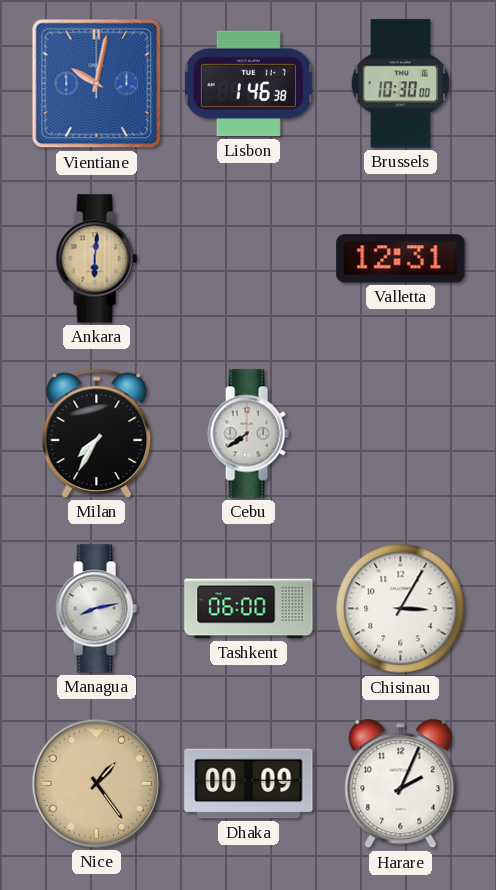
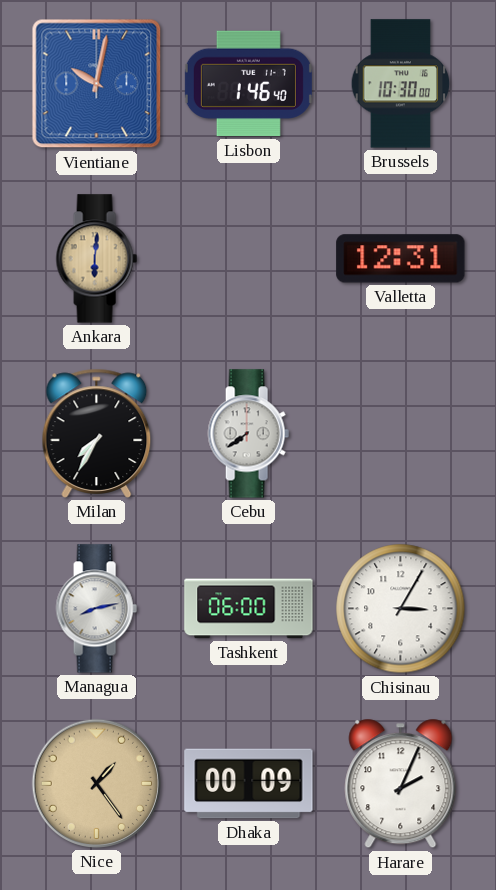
Lisbon: 1:46:38 -> 1:46:40
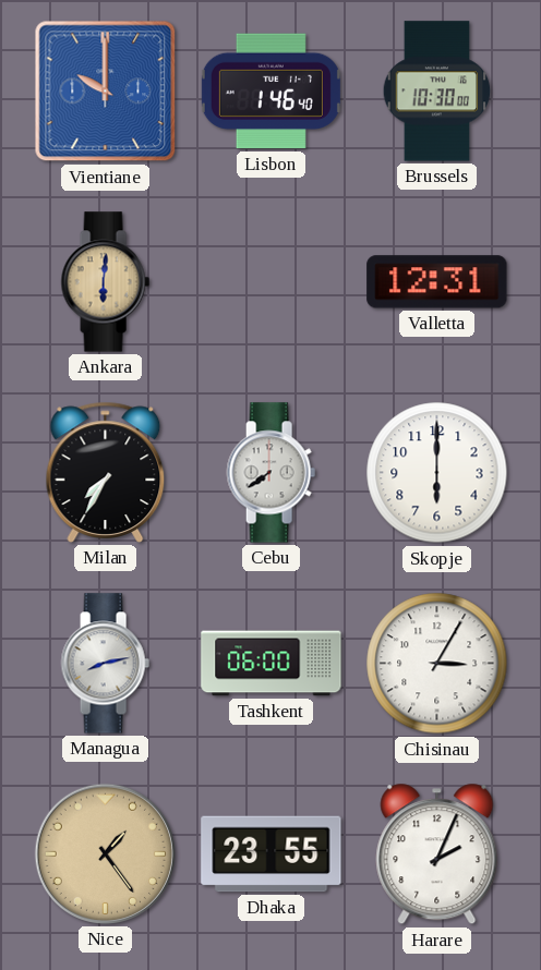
Vientiane: 10:02 -> 10:00
Skopje: none -> 6:00
Dhaka: 00:09 -> 23:55
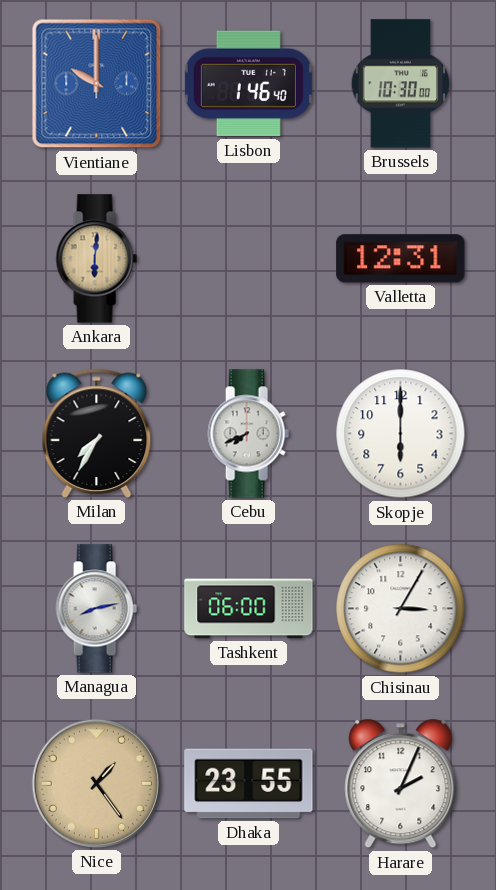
Cebu: 7:39 -> 7:41
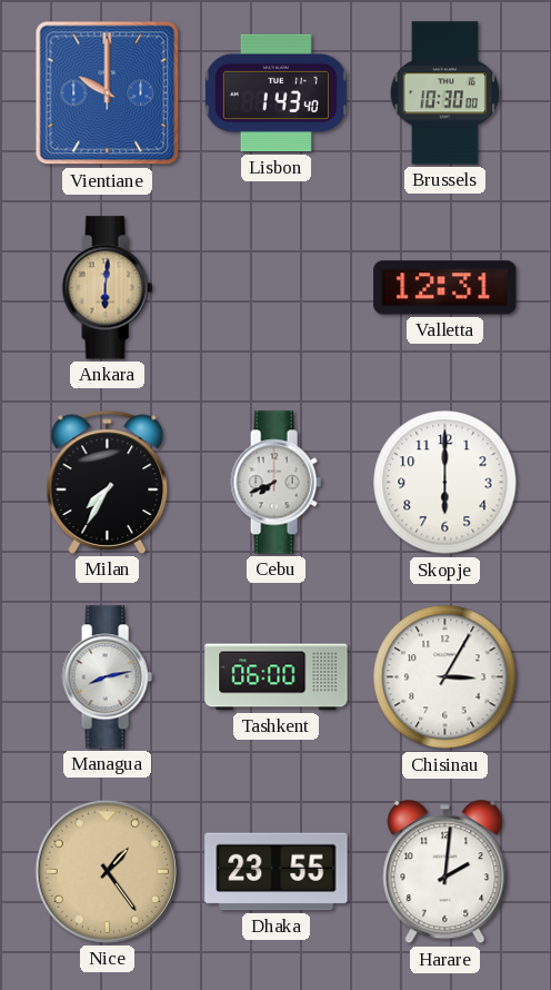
Lisbon: 1:46 -> 1:43
Harare: 2:04 -> 2:01
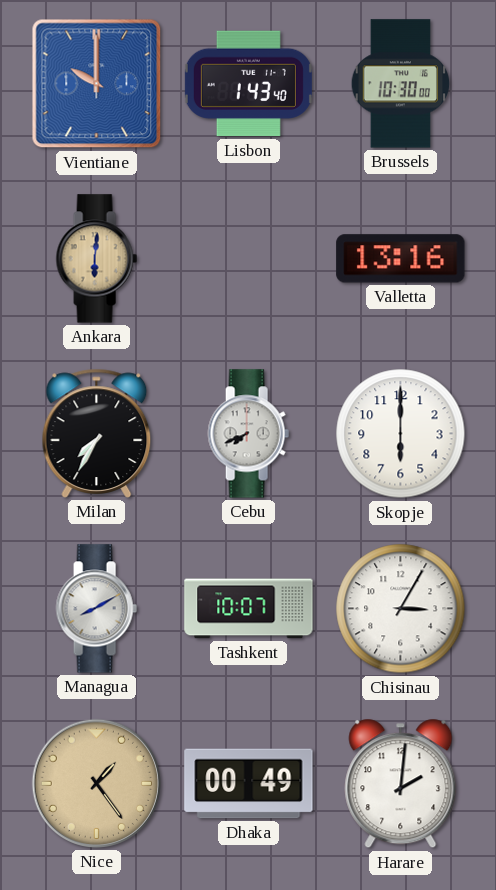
Valletta: 12:31 -> 13:16
Managua: 8:13 -> 8:10
Tashkent: 06:00 -> 10:07
Dhaka: 23:55 -> 00:49
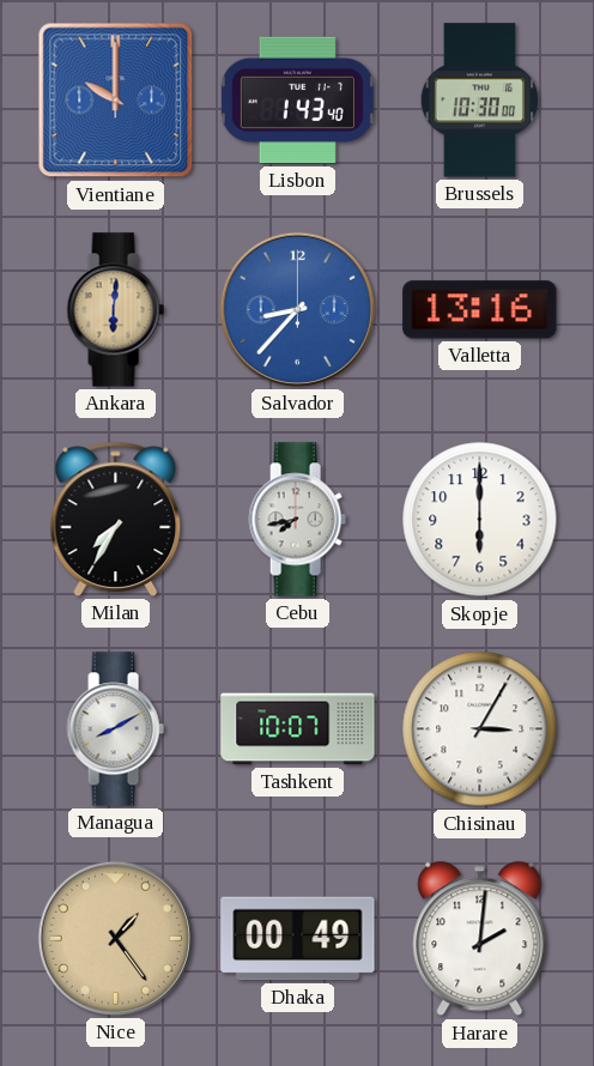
Salvador: none -> 8:37
Cebu: 7:41 -> 7:43
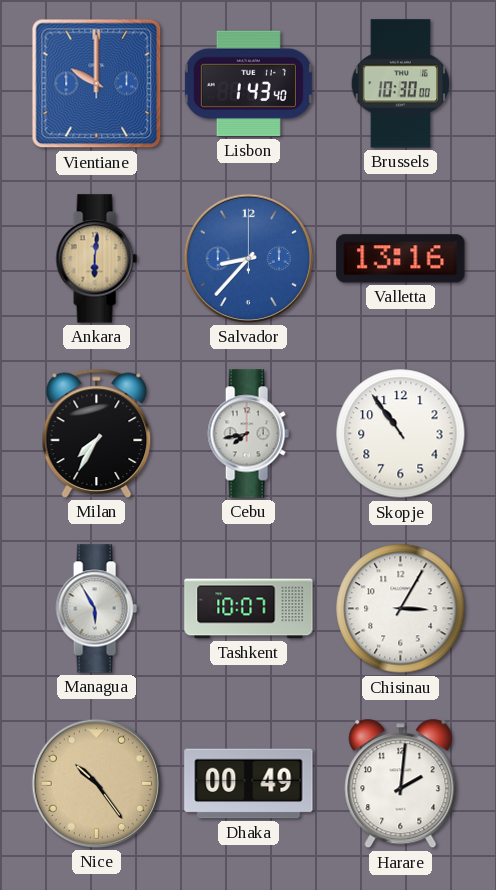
Skopje: 6:00 -> 10:54
Managua: 8:10 -> 5:55
Nice: 1:24 -> 10:24
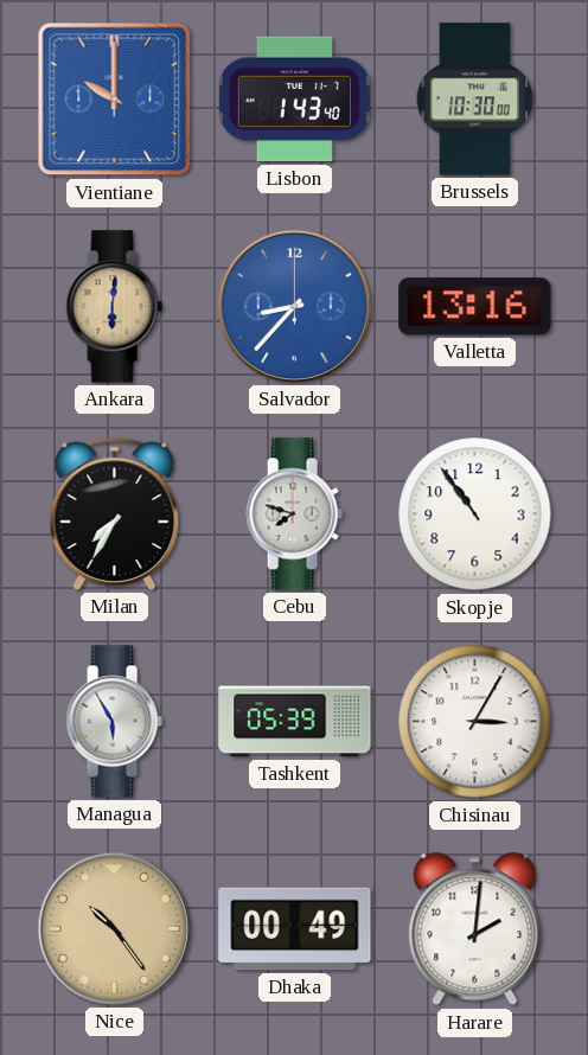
Cebu: 7:43 -> 7:48
Tashkent: 10:07 -> 05:39
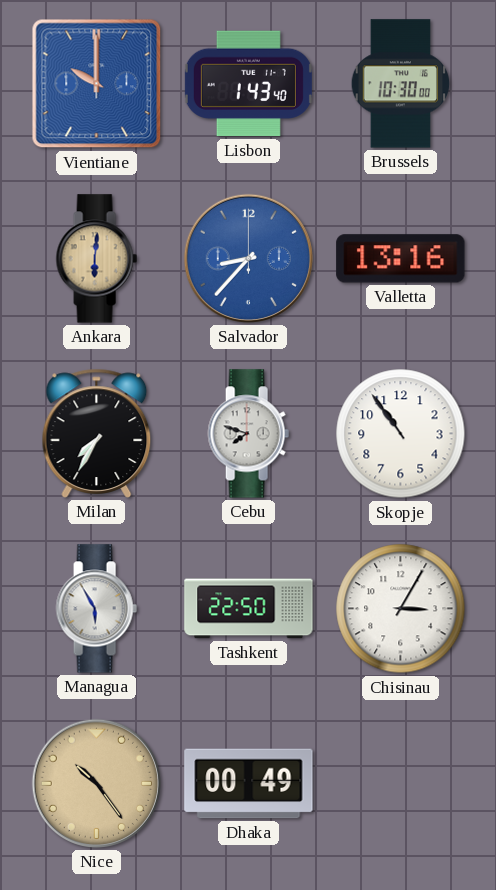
Tashkent: 05:39 -> 22:50
Harare: 2:01 -> none
